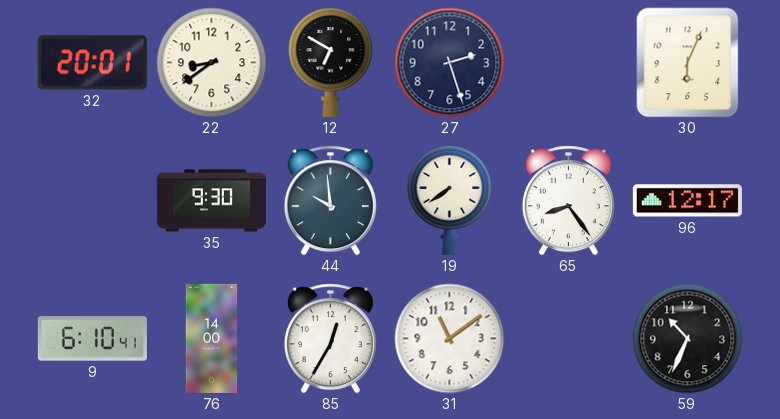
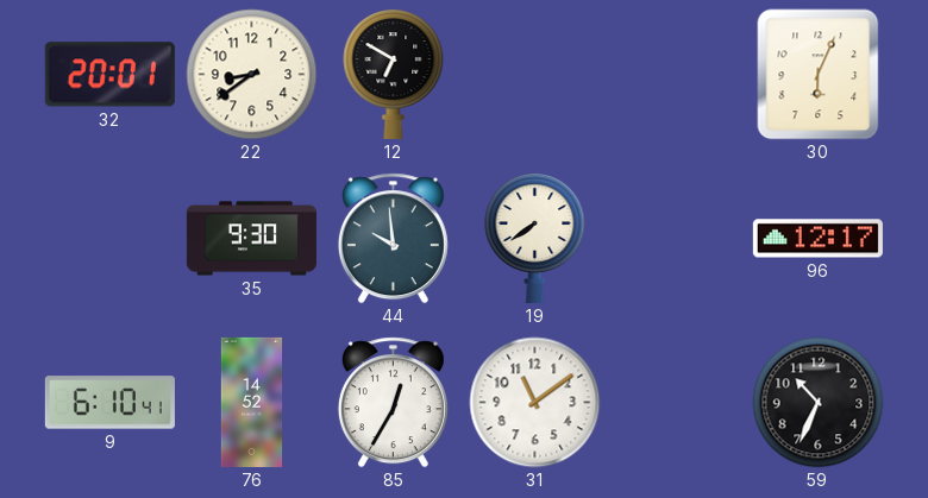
27: 2:27 -> none
65: 8:24 -> none
76: 14:00 -> 14:52
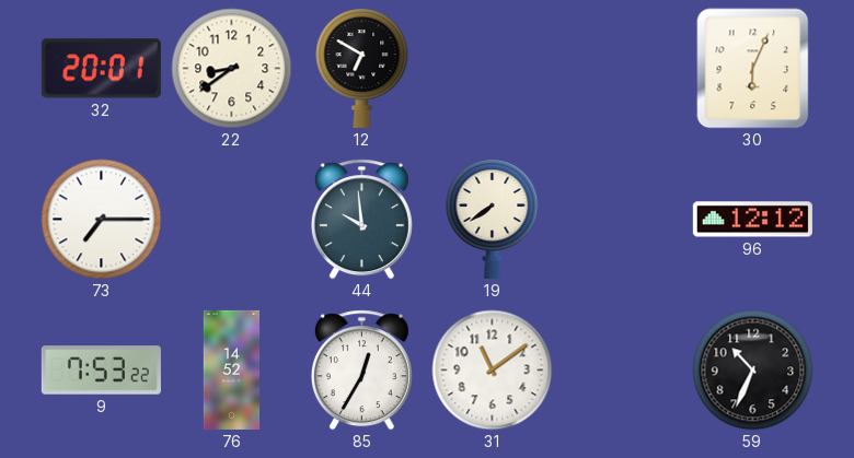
73: none -> 7:15
35: 9:30 -> none
96: 12:17 -> 12:12
9: 6:10 -> 7:53
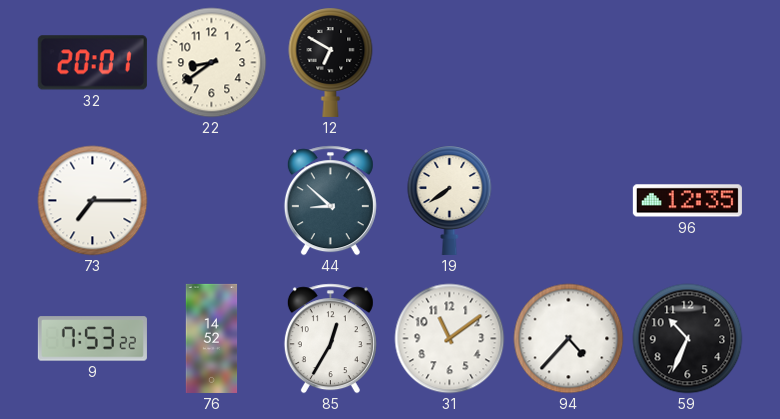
30: 6:04 -> none
44: 9:59 -> 8:52
96: 12:12 -> 12:35
94: none -> 4:37
